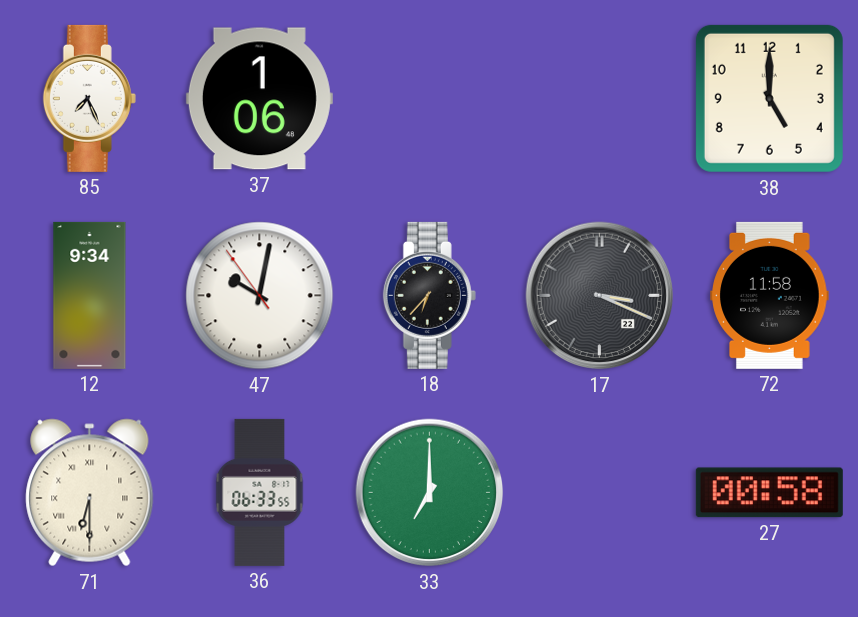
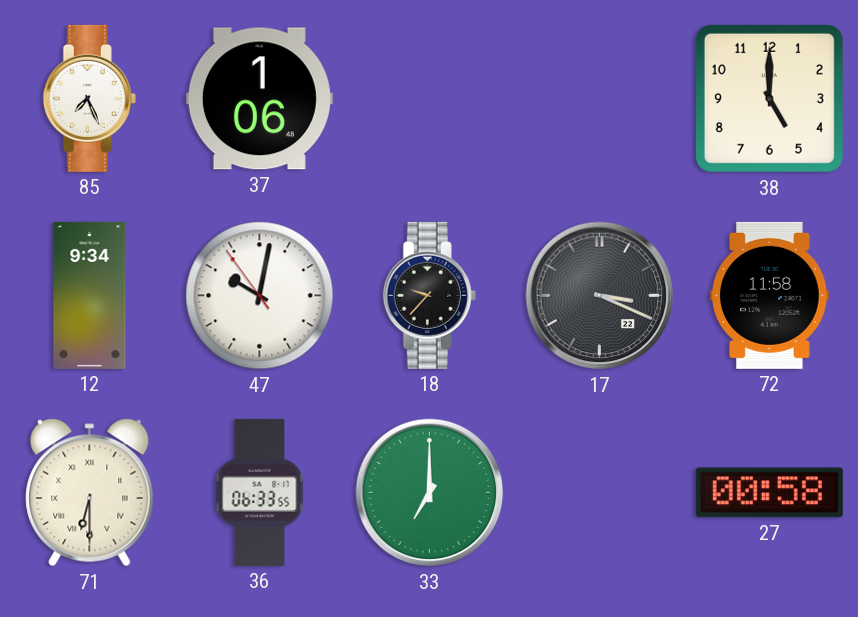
18: 6:37 -> 9:37
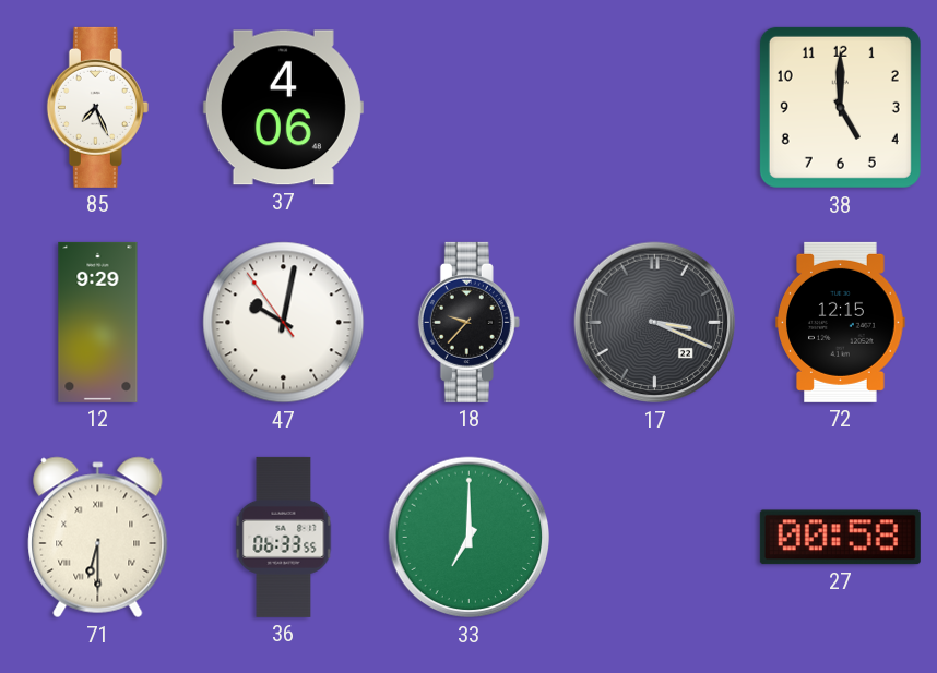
37: 1:06 -> 4:06
12: 9:34 -> 9:29
72: 11:58 -> 12:15
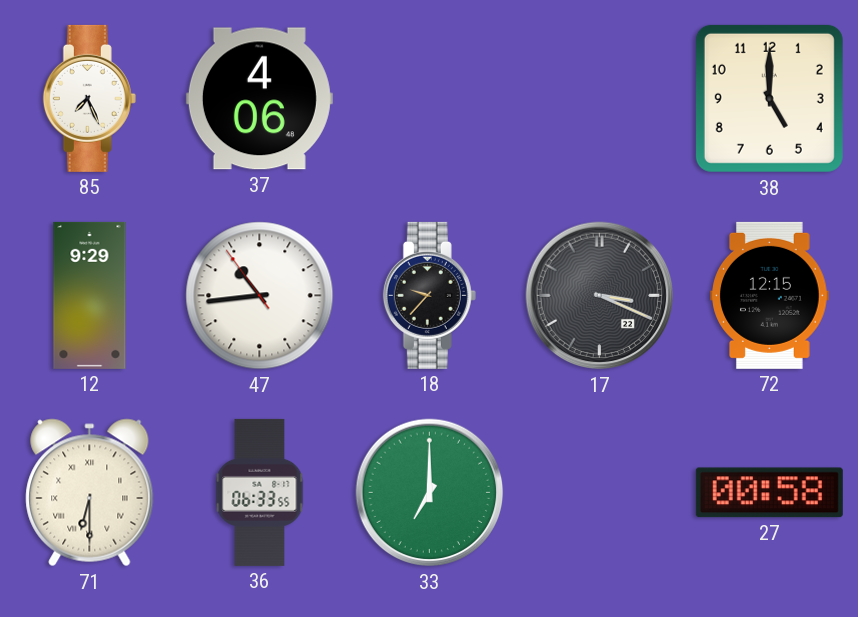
47: 10:01 -> 10:43
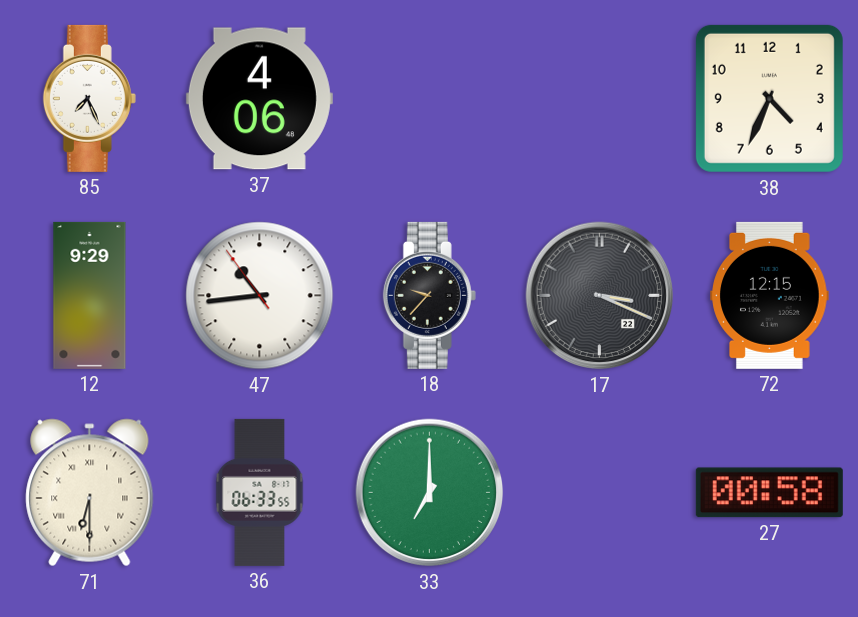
38: 5:00 -> 4:34
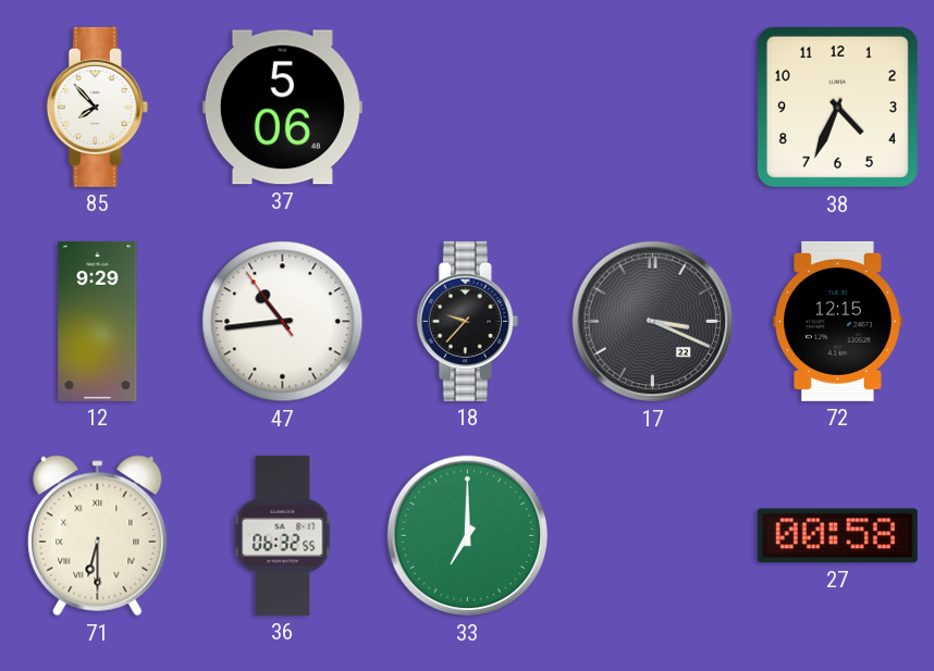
85: 7:26 -> 7:53
37: 4:06 -> 5:06
36: 06:33 -> 06:32
